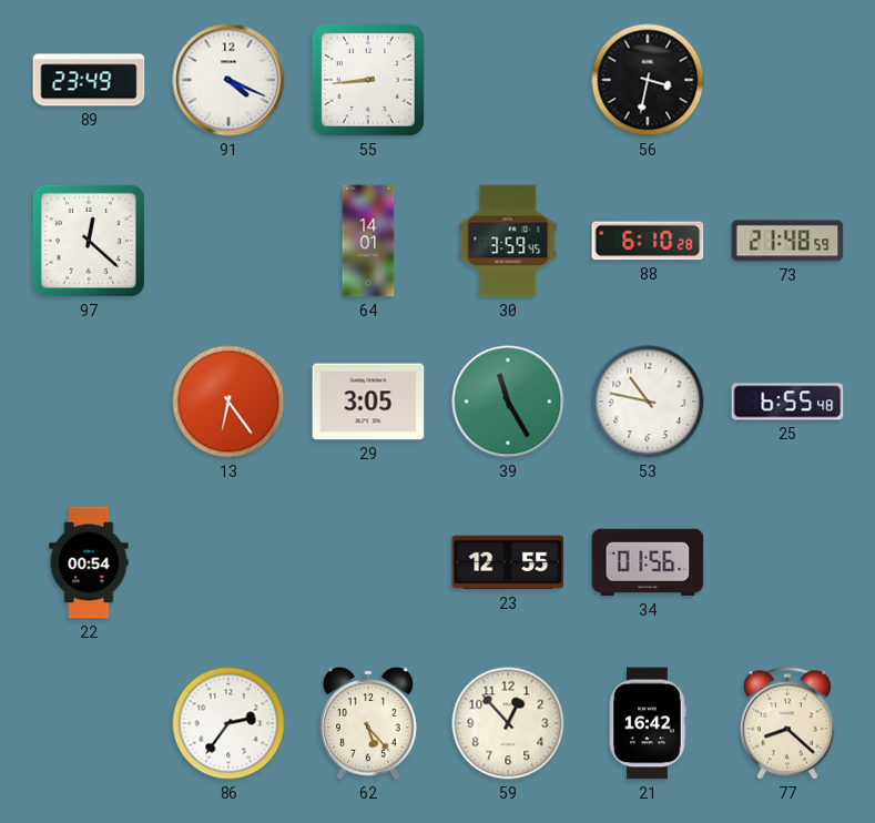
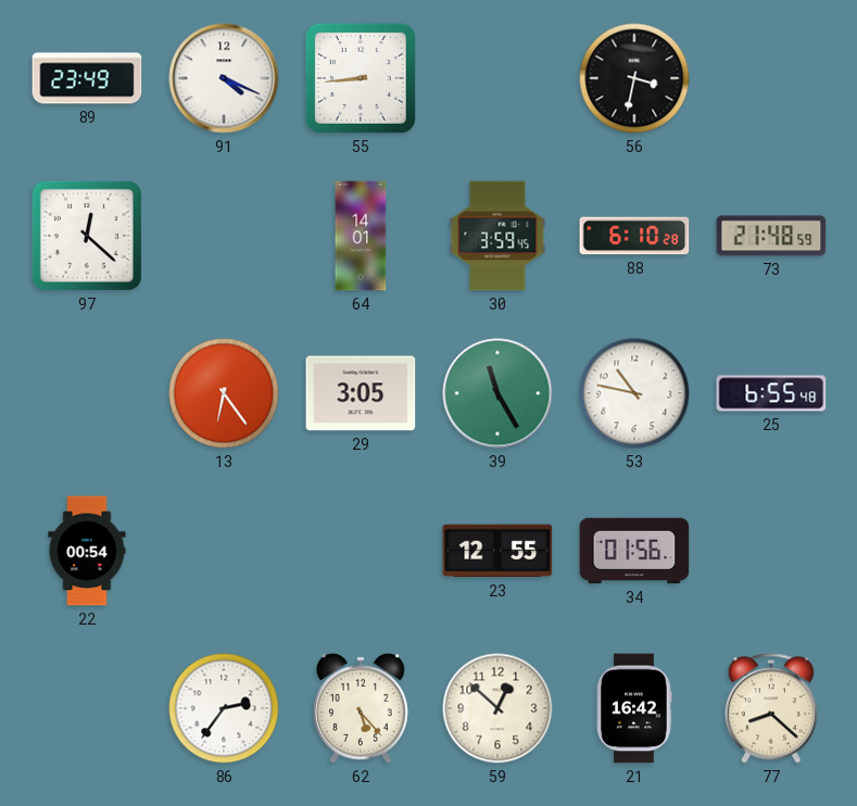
59: 12:53 -> 12:52
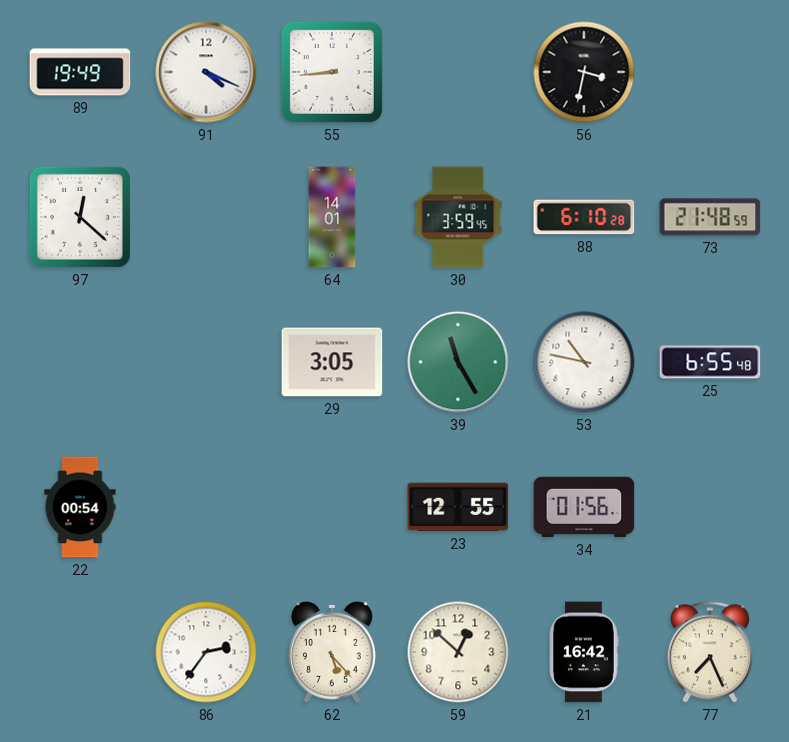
89: 23:49 -> 19:49
13: 6:24 -> none
77: 8:22 -> 7:26
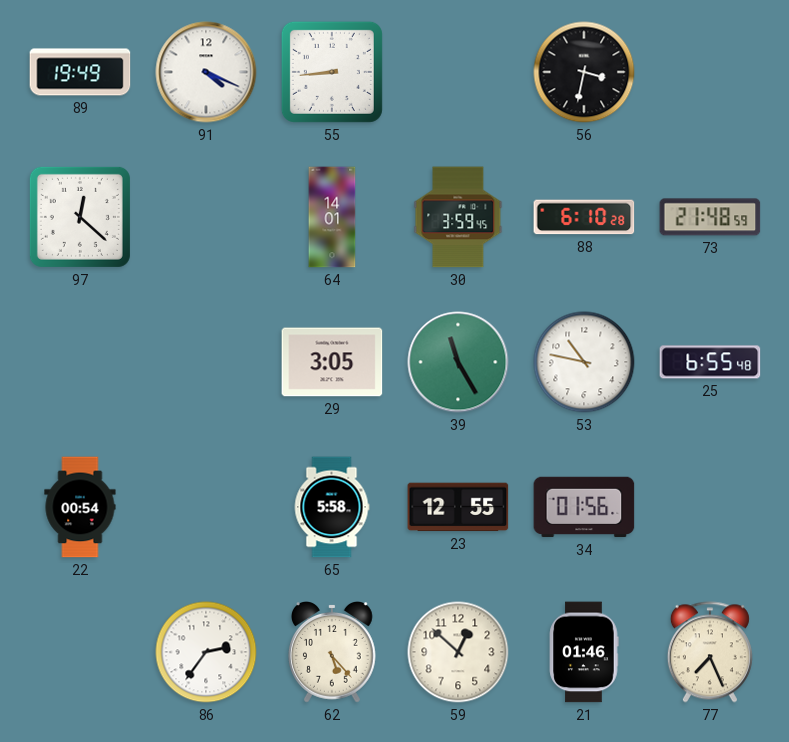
65: none -> 5:58
21: 16:42 -> 01:46
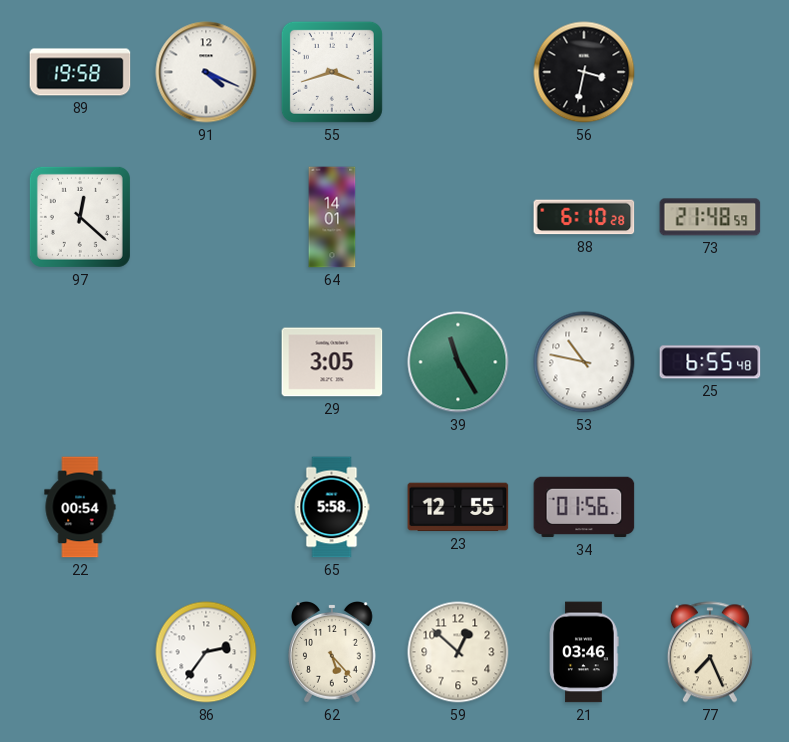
89: 19:49 -> 19:58
55: 8:44 -> 3:42
30: 3:59 -> none
21: 01:46 -> 03:46
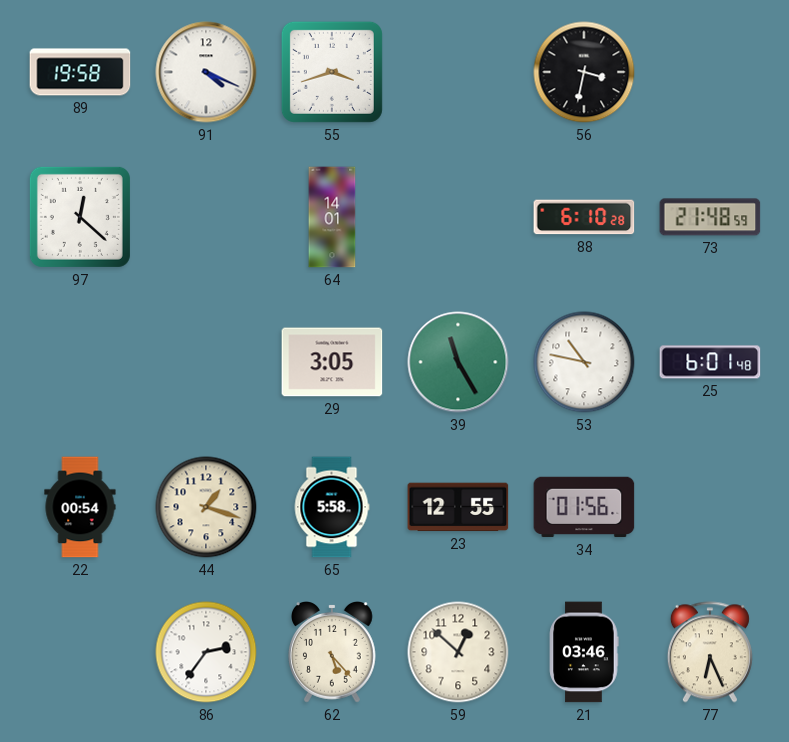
25: 6:55 -> 6:01
44: none -> 1:18
77: 7:26 -> 6:26
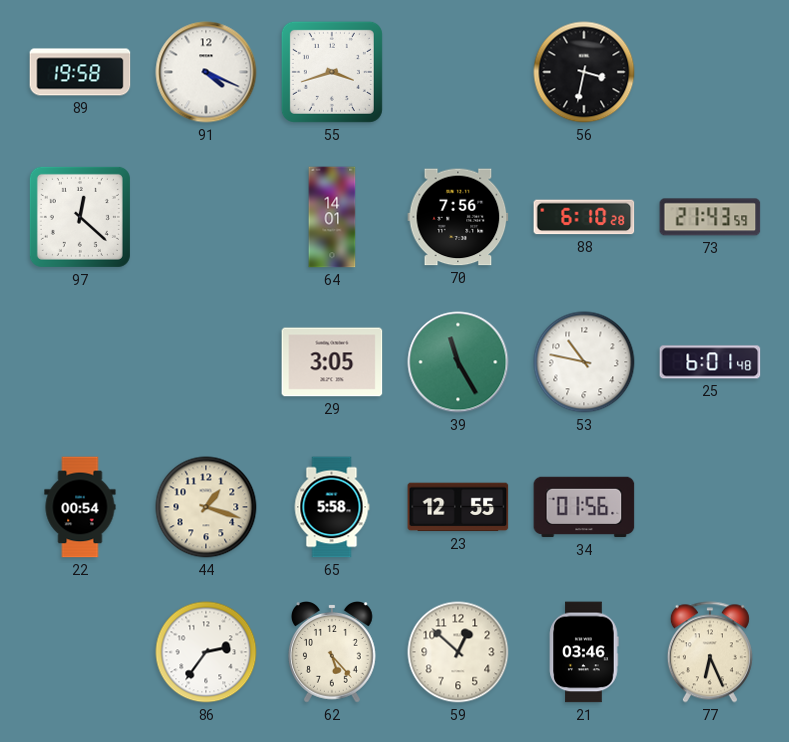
70: none -> 7:56
73: 21:48 -> 21:43
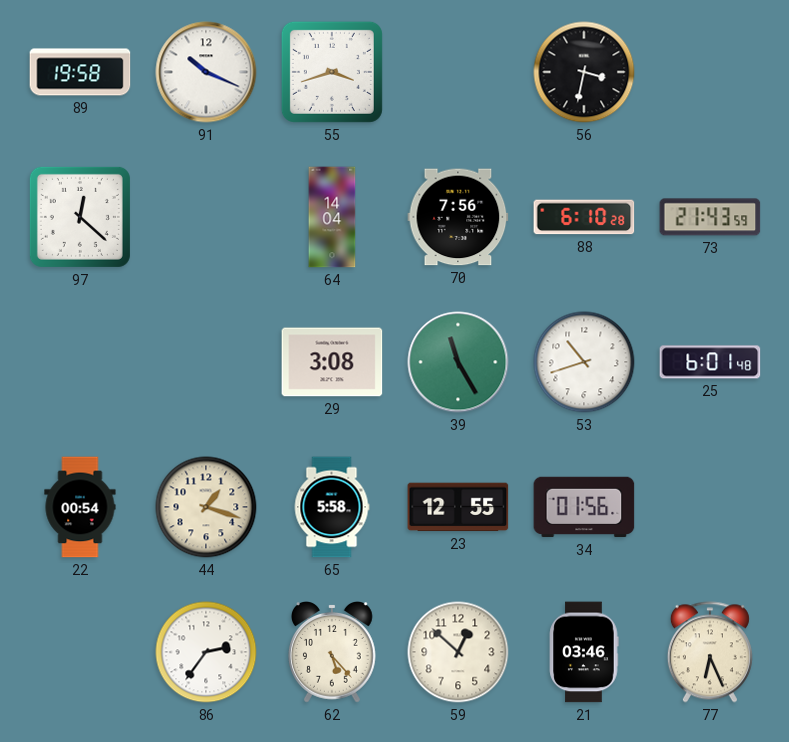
91: 4:19 -> 10:19
64: 14:01 -> 14:04
29: 3:05 -> 3:08
53: 10:47 -> 10:42
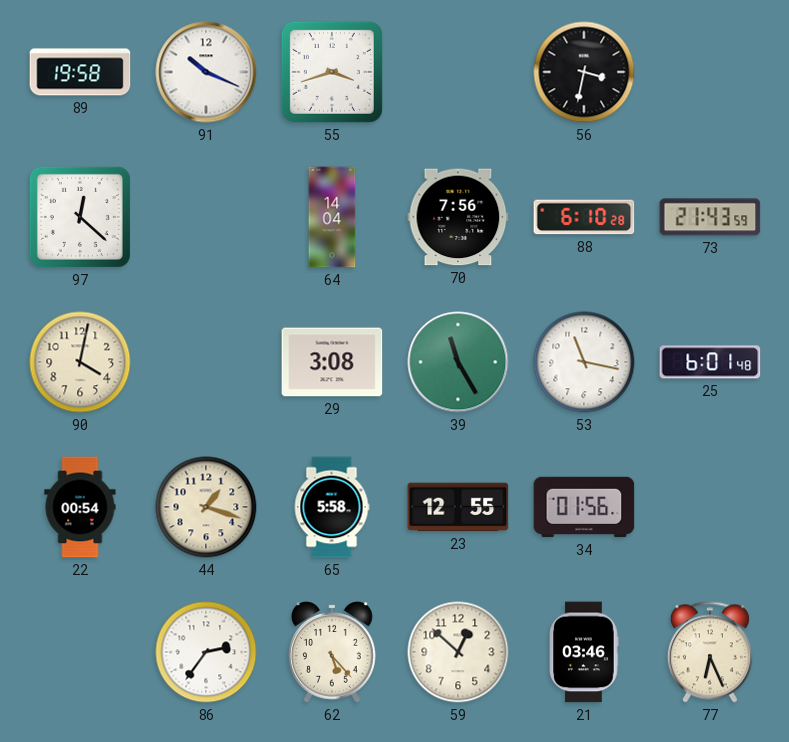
90: none -> 4:02
53: 10:42 -> 11:17
